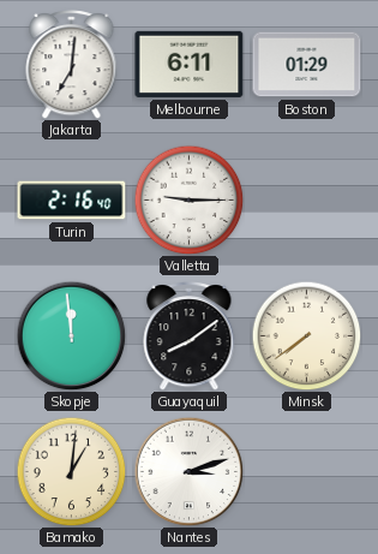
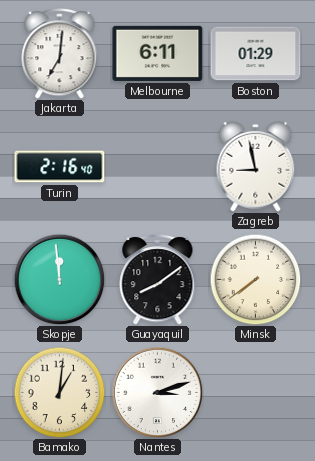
Valletta: 9:15 -> none
Zagreb: none -> 8:58
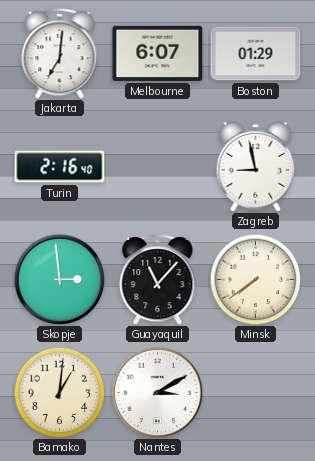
Melbourne: 6:11 -> 6:07
Skopje: 11:59 -> 2:59
Guayaquil: 8:09 -> 11:07
Nantes: 3:12 -> 3:10
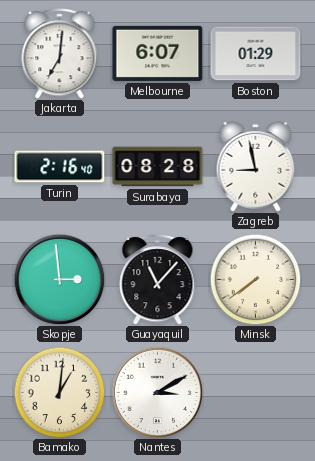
Surabaya: none -> 08:28
